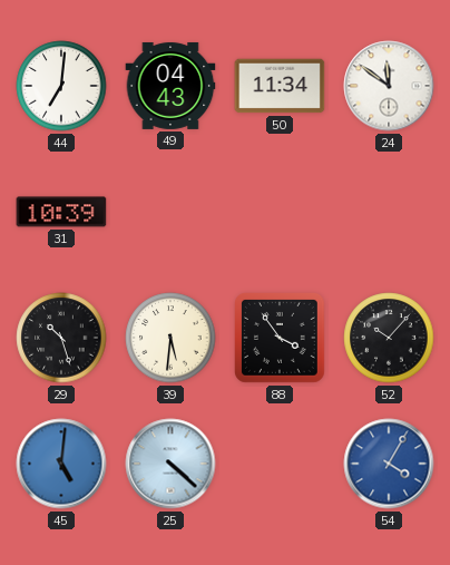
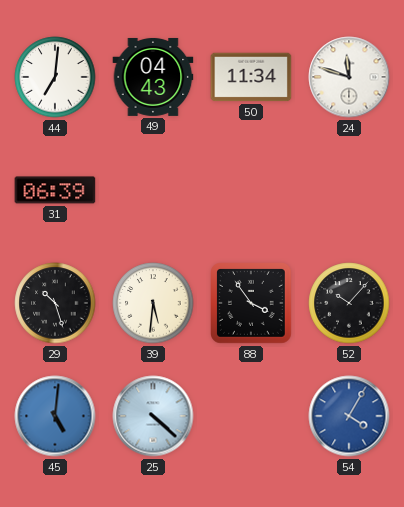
24: 11:51 -> 11:48
31: 10:39 -> 06:39
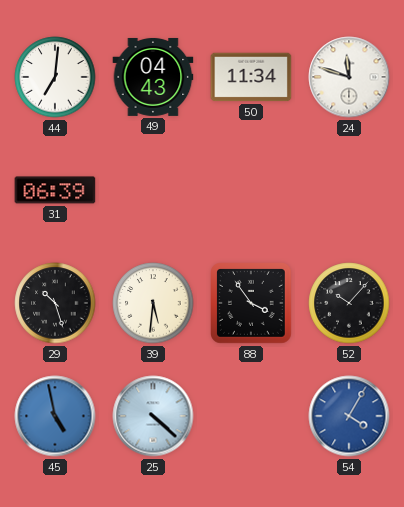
45: 5:01 -> 4:58
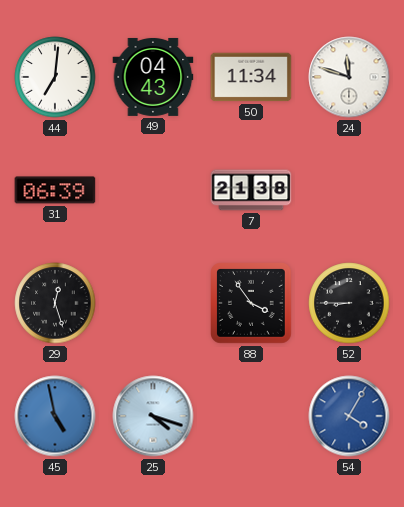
7: none -> 21:38
29: 10:27 -> 12:27
39: 5:31 -> none
52: 10:07 -> 8:45
25: 4:22 -> 4:18
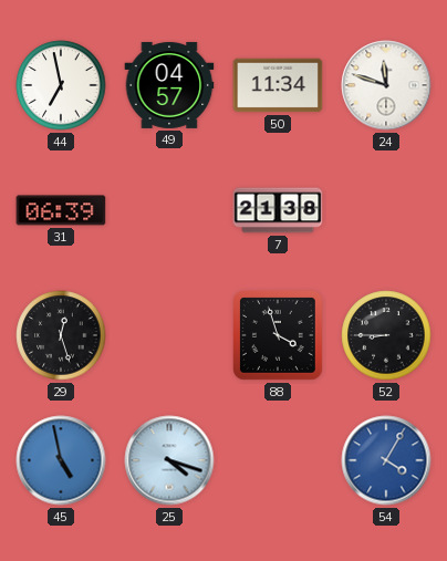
44: 7:01 -> 6:58
49: 04:43 -> 04:57
88: 3:54 -> 3:57
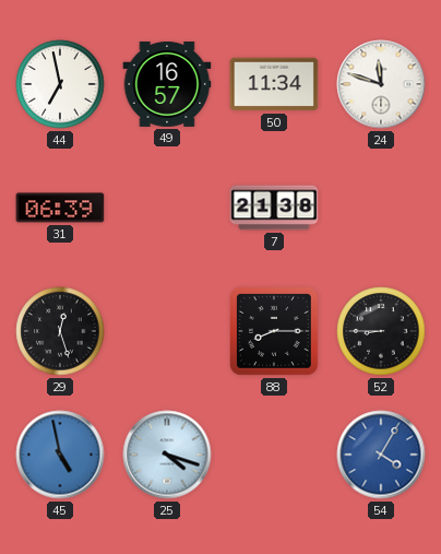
49: 04:57 -> 16:57
88: 3:57 -> 8:15
